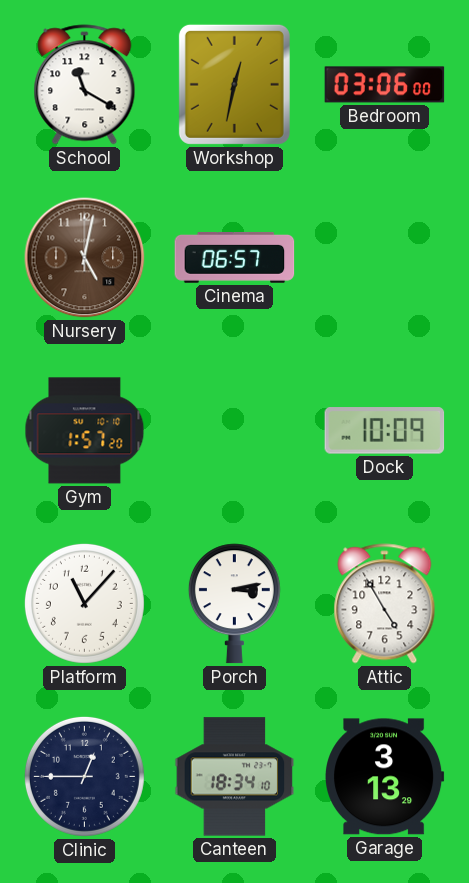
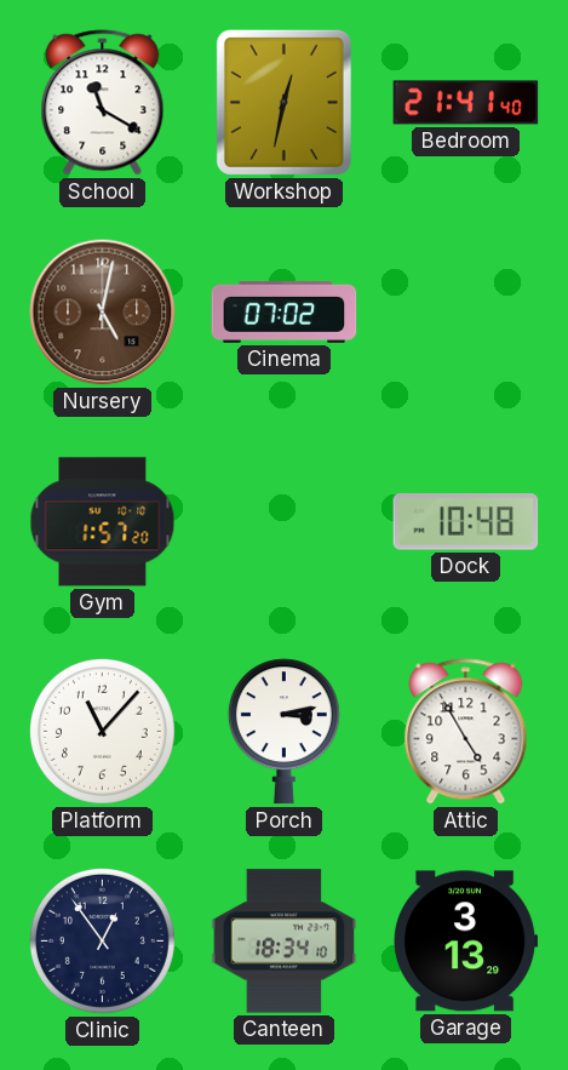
Bedroom: 03:06 -> 21:41
Cinema: 06:57 -> 07:02
Dock: 10:09 -> 10:48
Clinic: 12:45 -> 12:54
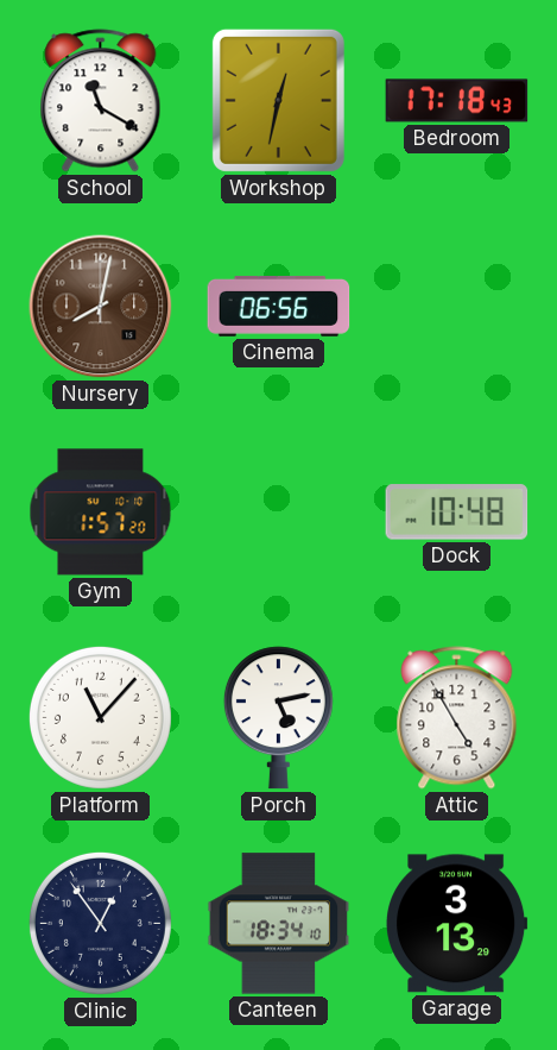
Bedroom: 21:41 -> 17:18
Nursery: 5:02 -> 8:02
Cinema: 07:02 -> 06:56
Porch: 3:13 -> 5:13
